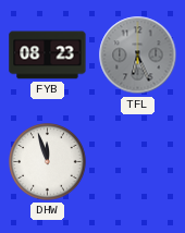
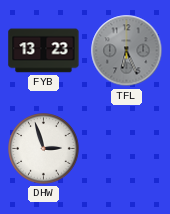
FYB: 08:23 -> 13:23
DHW: 11:57 -> 2:57
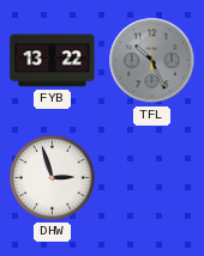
FYB: 13:23 -> 13:22
TFL: 6:26 -> 10:26
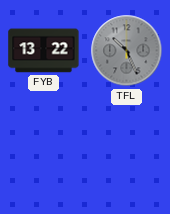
DHW: 2:57 -> none
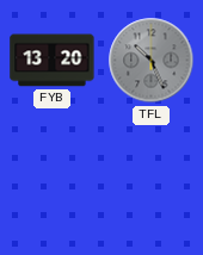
FYB: 13:22 -> 13:20
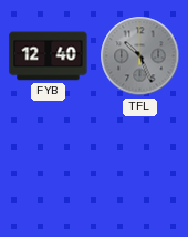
FYB: 13:20 -> 12:40
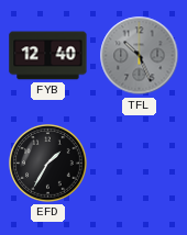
EFD: none -> 1:35
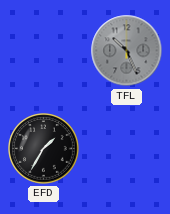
FYB: 12:40 -> none
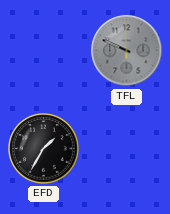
TFL: 10:26 -> 9:49
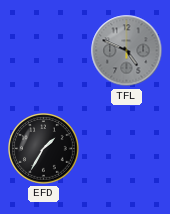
TFL: 9:49 -> 4:49
